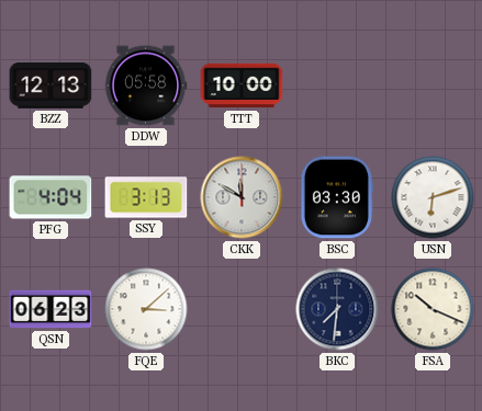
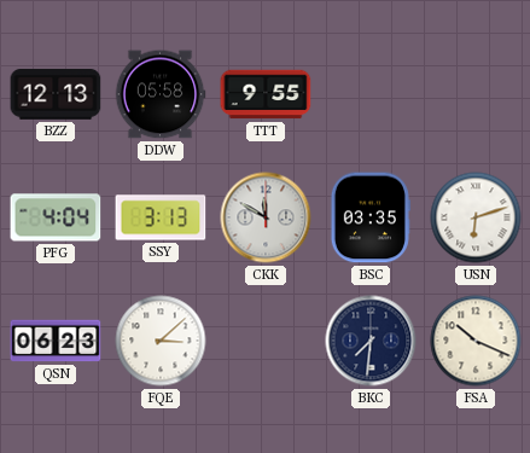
TTT: 10:00 -> 9:55
BSC: 03:30 -> 03:35
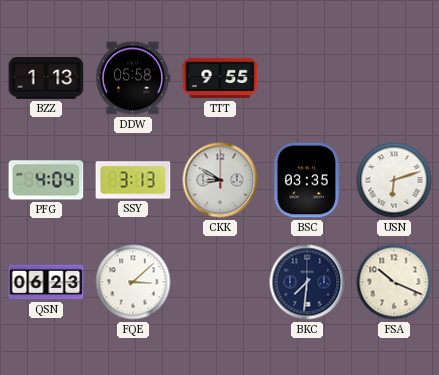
BZZ: 12:13 -> 1:13
CKK: 11:50 -> 8:50
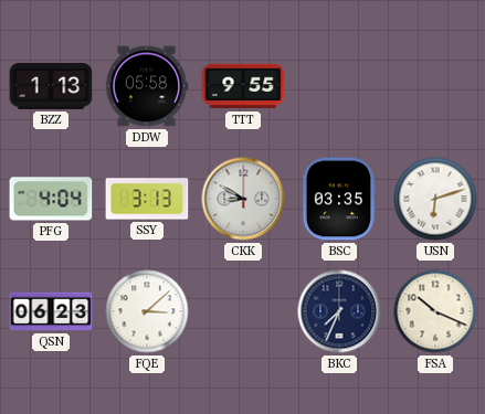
BKC: 7:31 -> 7:34
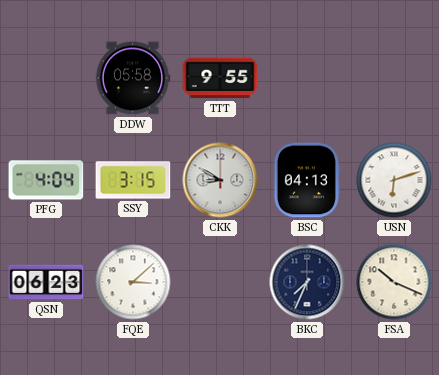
BZZ: 1:13 -> none
SSY: 3:13 -> 3:15
BSC: 03:35 -> 04:13
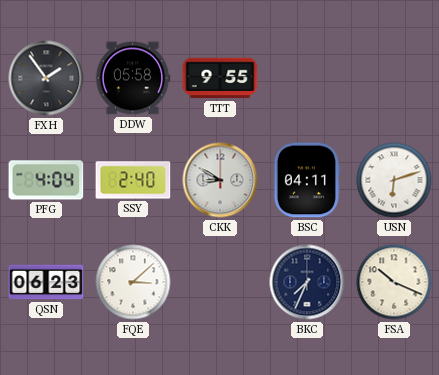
FXH: none -> 1:54
SSY: 3:15 -> 2:40
BSC: 04:13 -> 04:11
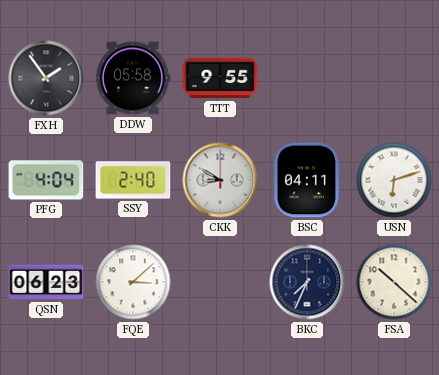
FSA: 10:19 -> 10:22
